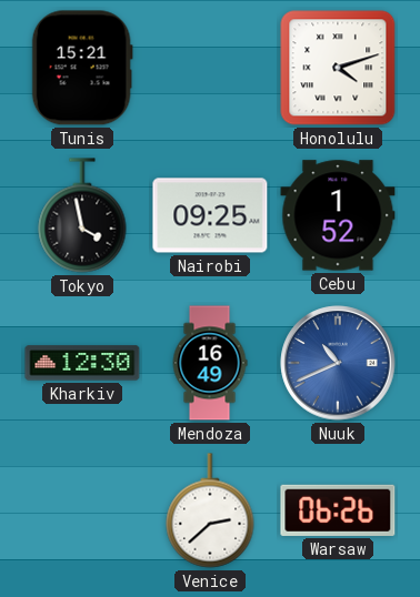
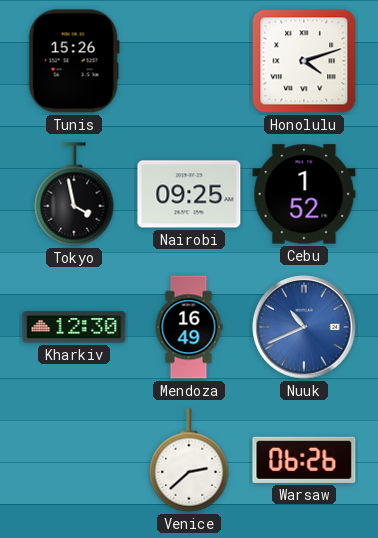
Tunis: 15:21 -> 15:26
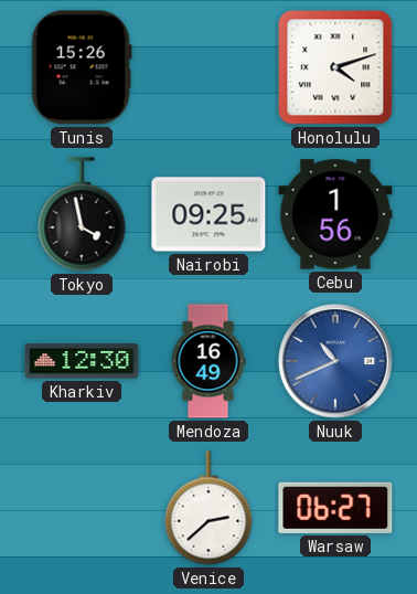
Cebu: 1:52 -> 1:56
Warsaw: 06:26 -> 06:27
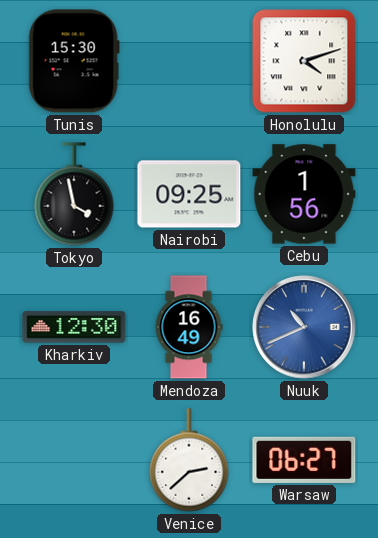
Tunis: 15:26 -> 15:30
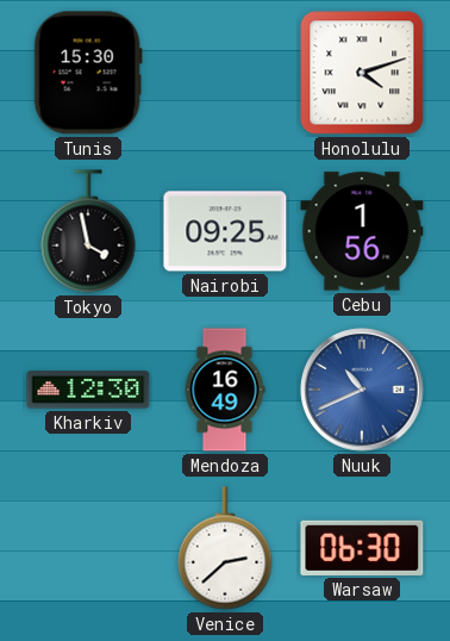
Warsaw: 06:27 -> 06:30
